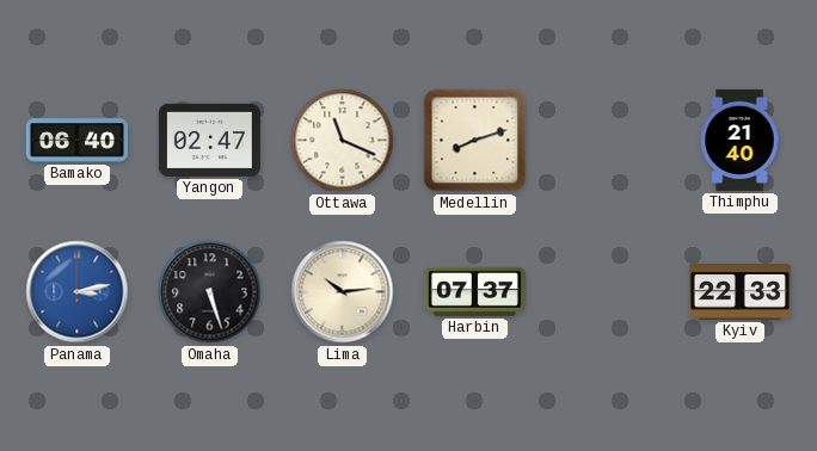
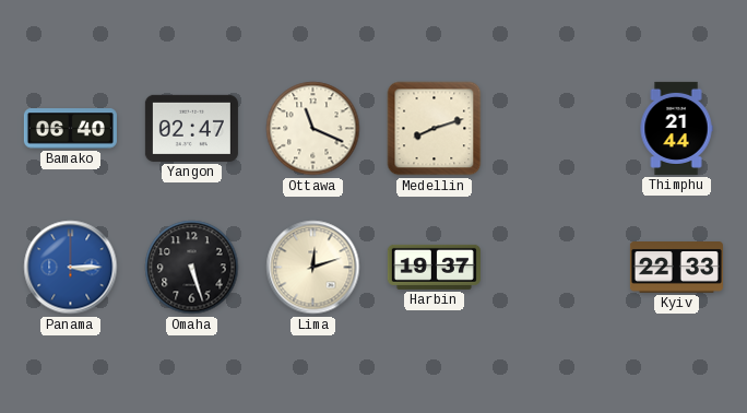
Thimphu: 21:40 -> 21:44
Panama: 3:13 -> 3:15
Lima: 10:14 -> 12:12
Harbin: 07:37 -> 19:37
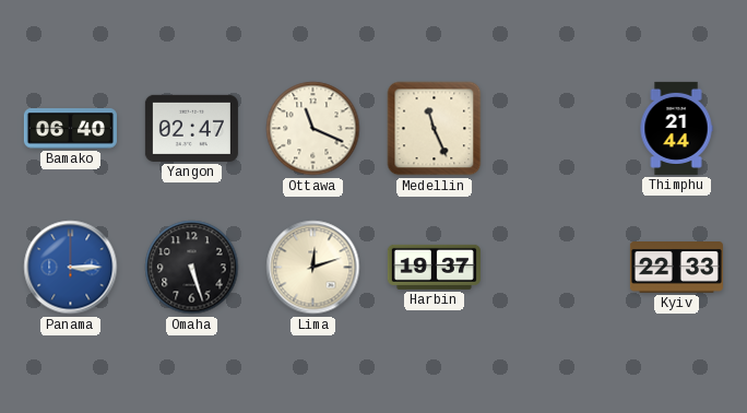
Medellin: 8:12 -> 11:26
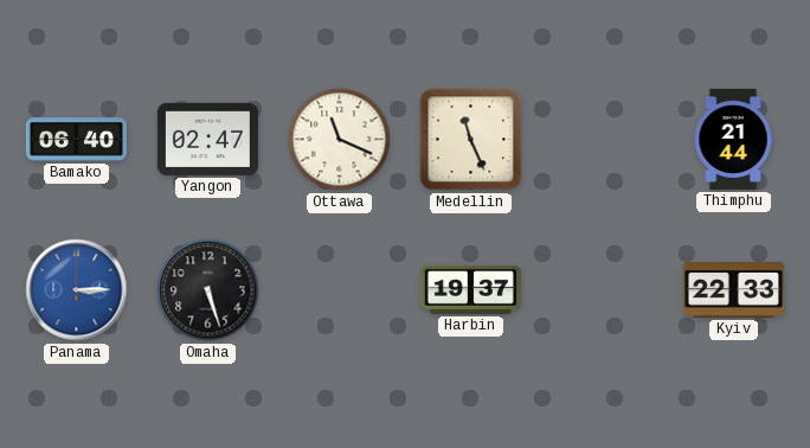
Lima: 12:12 -> none
